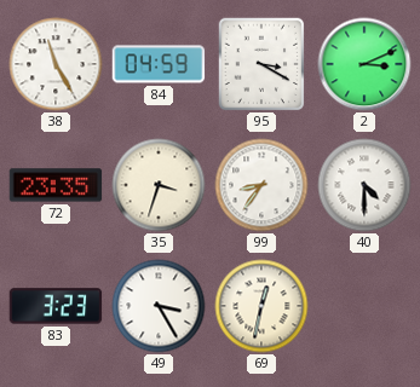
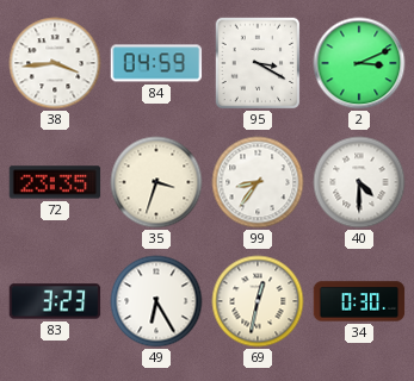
38: 11:25 -> 3:44
49: 3:25 -> 6:25
34: none -> 0:30
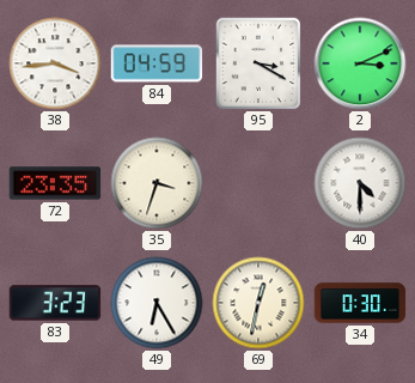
99: 8:36 -> none
